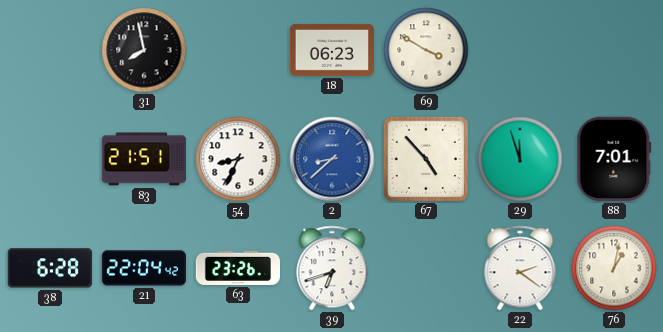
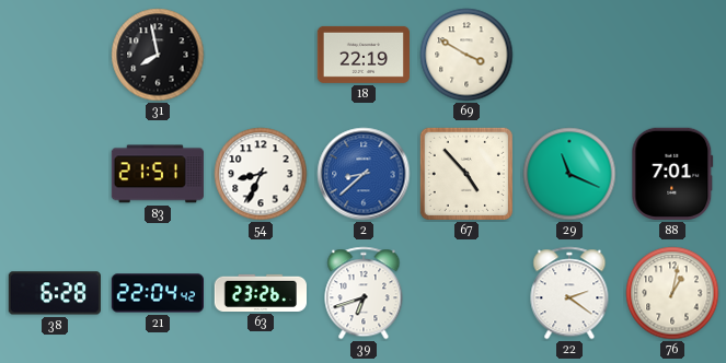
18: 06:23 -> 22:19
29: 11:57 -> 11:19
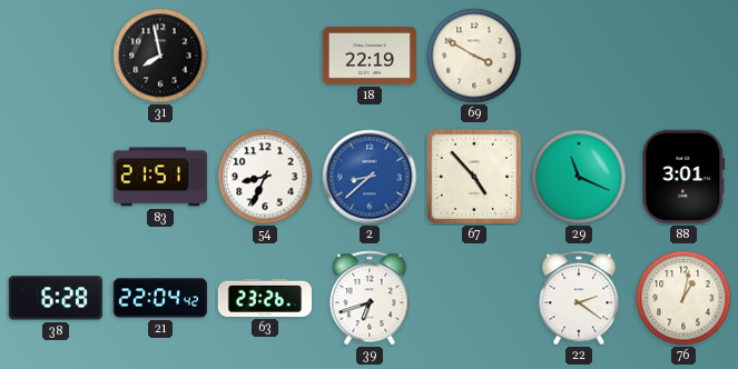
88: 7:01 -> 3:01
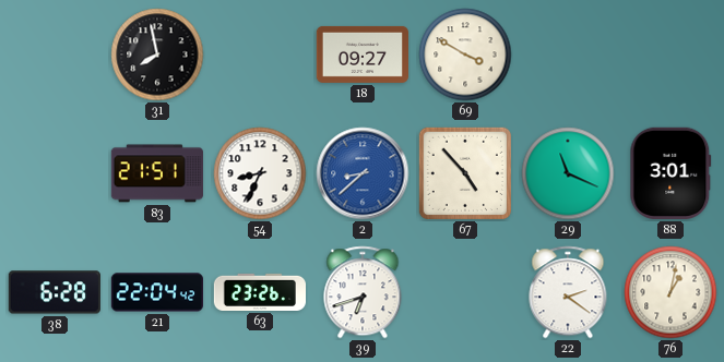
18: 22:19 -> 09:27
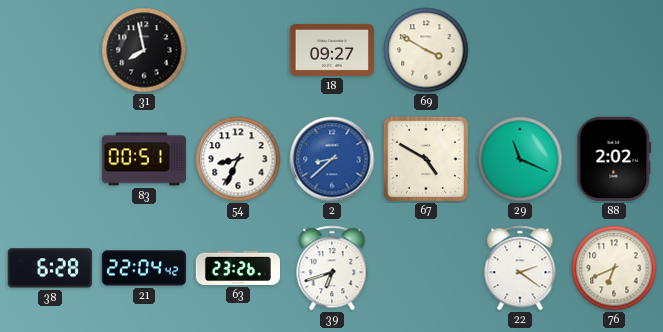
83: 21:51 -> 00:51
67: 4:53 -> 4:50
88: 3:01 -> 2:02
76: 1:02 -> 6:41
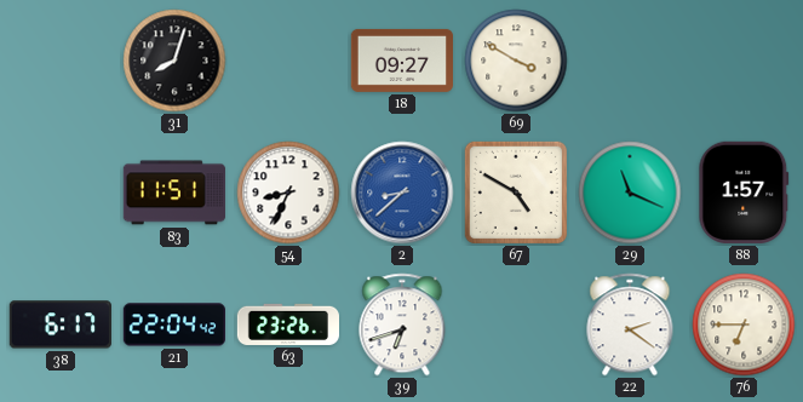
31: 7:58 -> 8:03
83: 00:51 -> 11:51
88: 2:02 -> 1:57
38: 6:28 -> 6:17
76: 6:41 -> 6:45
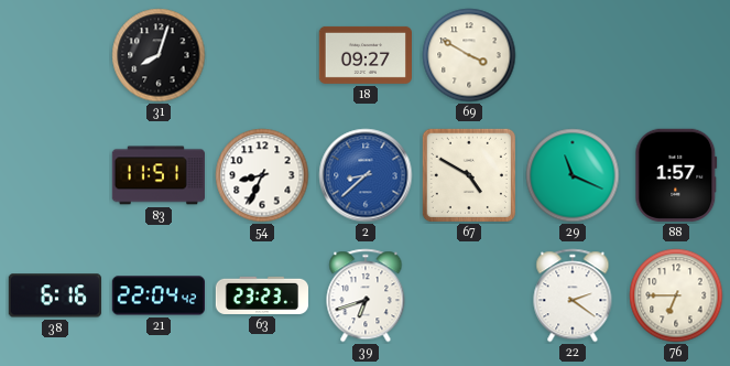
38: 6:17 -> 6:16
63: 23:26 -> 23:23
